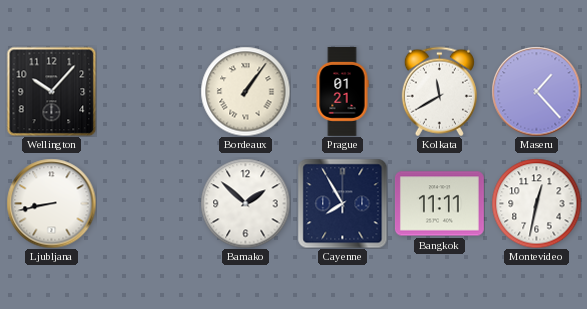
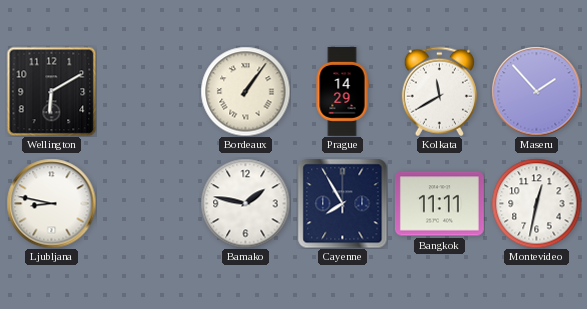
Wellington: 10:07 -> 6:10
Prague: 01:21 -> 14:29
Maseru: 1:23 -> 1:53
Ljubljana: 8:43 -> 8:47
Bamako: 1:52 -> 1:47
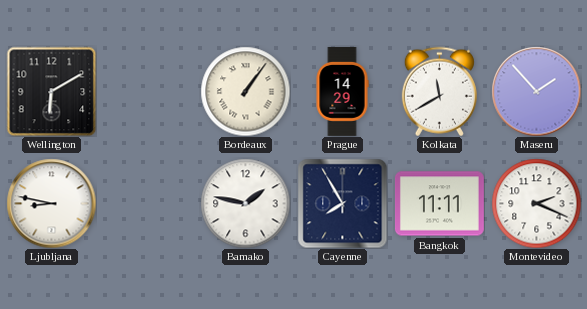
Montevideo: 12:32 -> 2:19
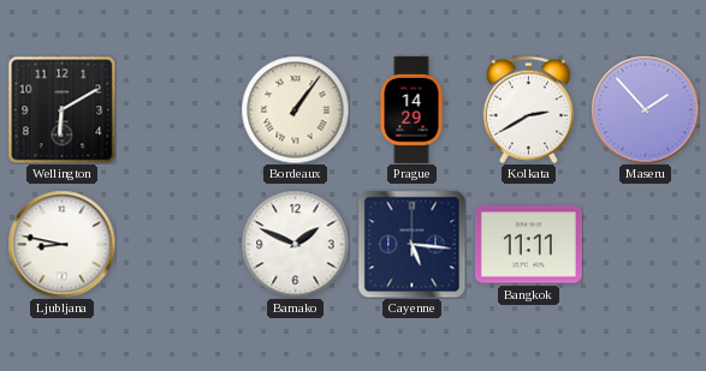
Kolkata: 11:40 -> 2:40
Bamako: 1:47 -> 1:49
Cayenne: 7:55 -> 5:16
Montevideo: 2:19 -> none
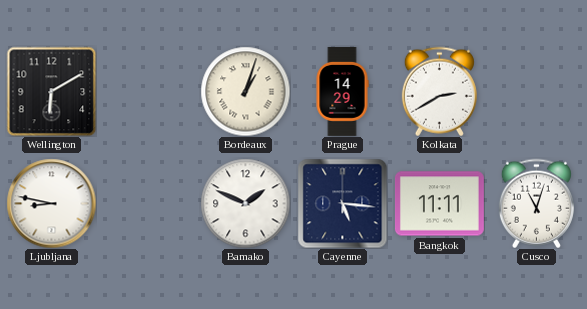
Bordeaux: 1:06 -> 1:03
Maseru: 1:53 -> none
Cusco: none -> 11:03
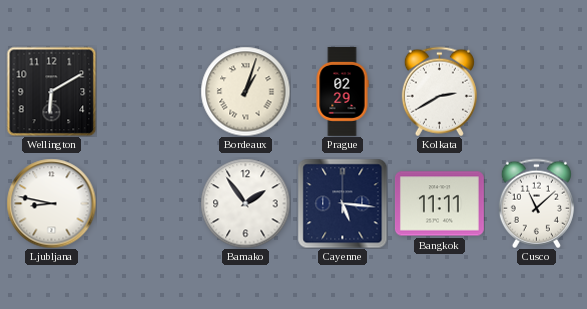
Prague: 14:29 -> 02:29
Bamako: 1:49 -> 1:54
Cusco: 11:03 -> 11:08
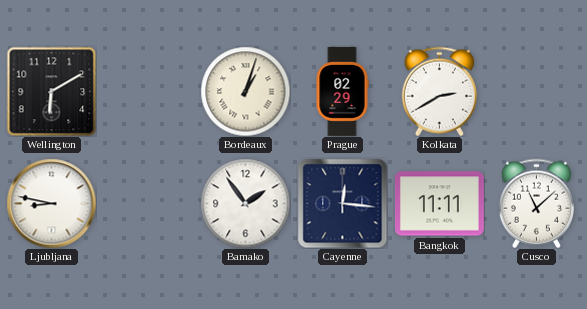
Cayenne: 5:16 -> 12:16
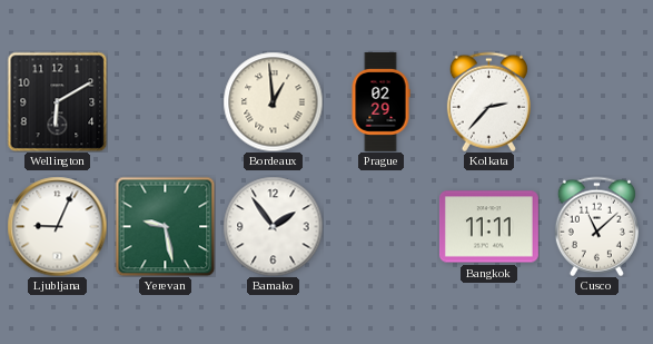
Bordeaux: 1:03 -> 12:59
Kolkata: 2:40 -> 2:37
Ljubljana: 8:47 -> 9:04
Yerevan: none -> 9:28
Cayenne: 12:16 -> none
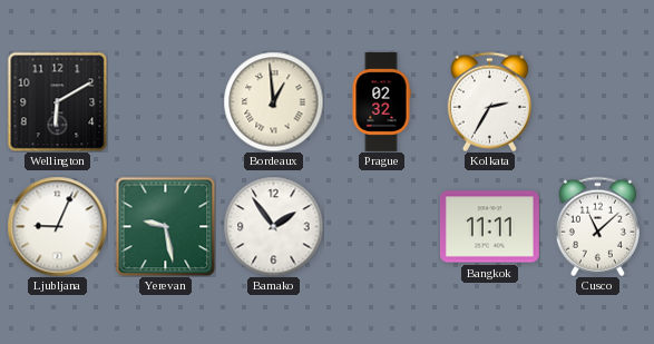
Prague: 02:29 -> 02:32
Kolkata: 2:37 -> 2:35
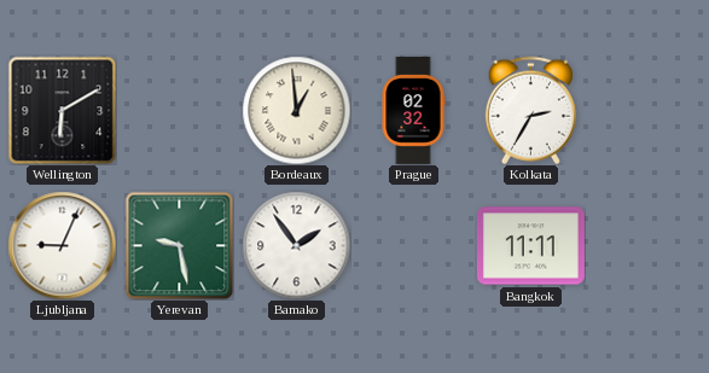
Cusco: 11:08 -> none
